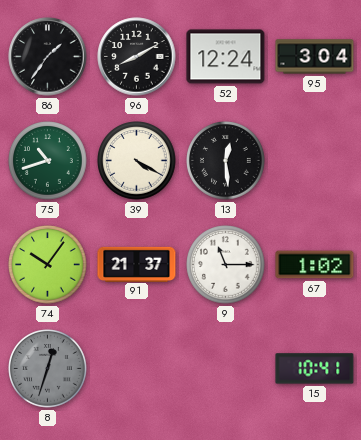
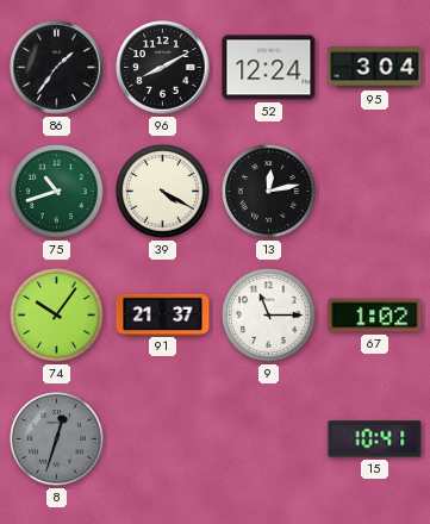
13: 12:29 -> 12:13
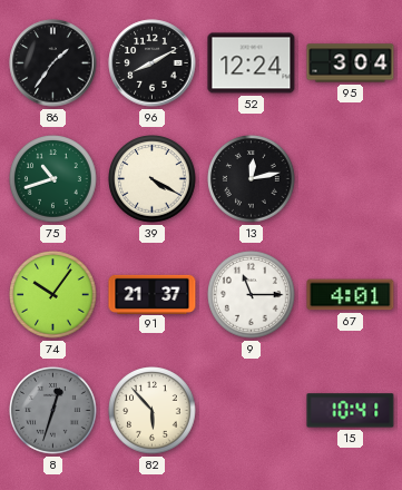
67: 1:02 -> 4:01
82: none -> 5:53
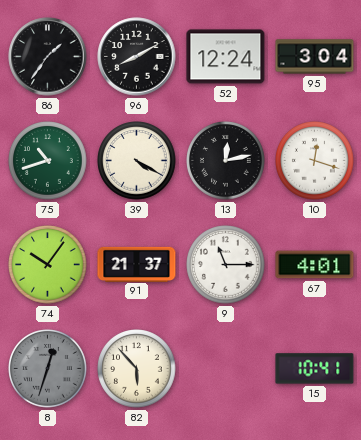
10: none -> 12:18
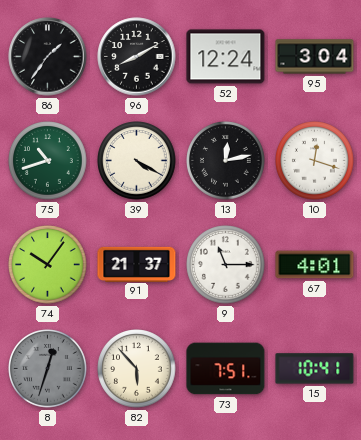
73: none -> 7:51
